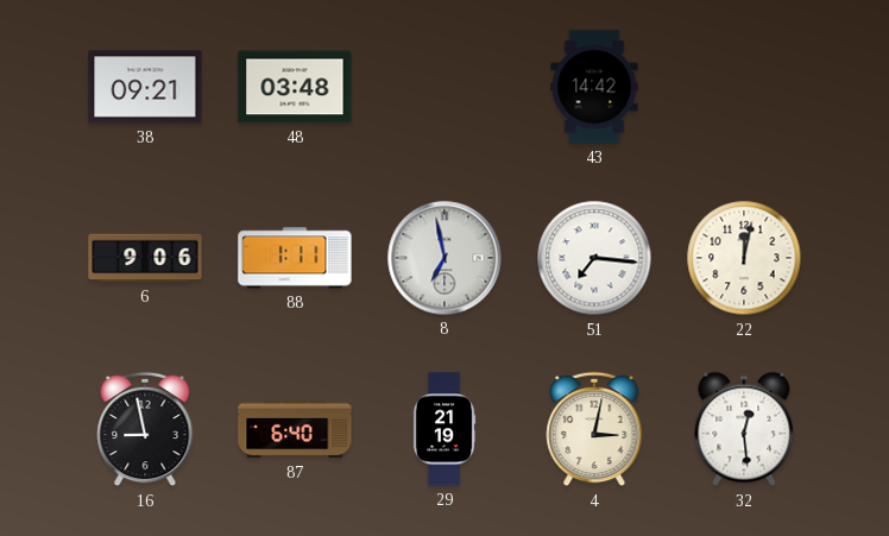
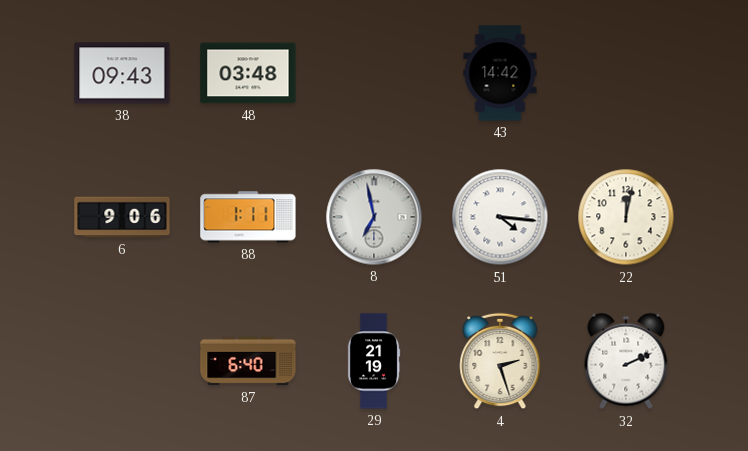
38: 09:21 -> 09:43
51: 7:16 -> 4:16
16: 8:58 -> none
4: 3:02 -> 2:27
32: 12:29 -> 2:11
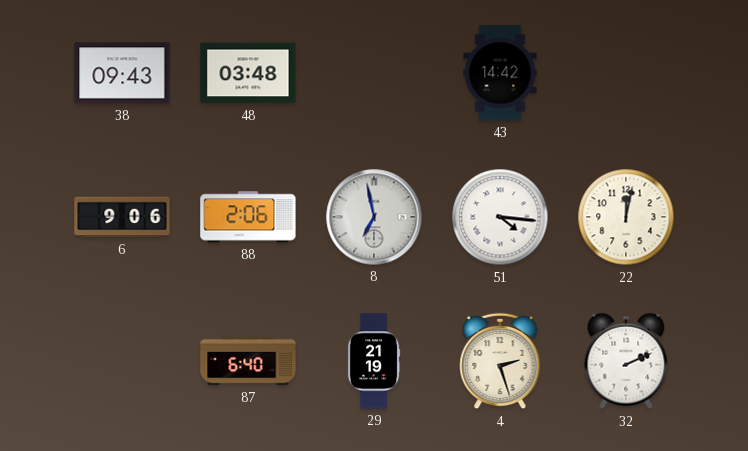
88: 1:11 -> 2:06
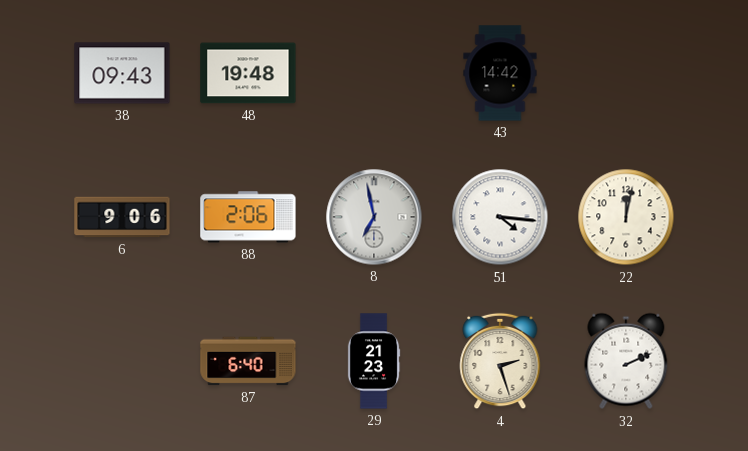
48: 03:48 -> 19:48
29: 21:19 -> 21:23
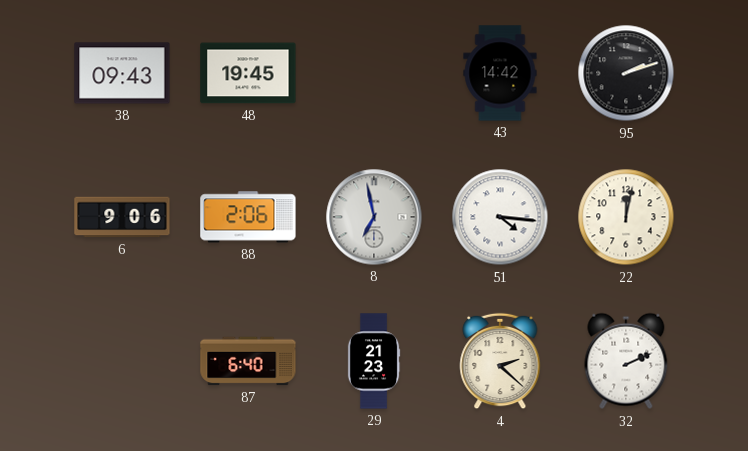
48: 19:48 -> 19:45
95: none -> 2:12
4: 2:27 -> 2:22
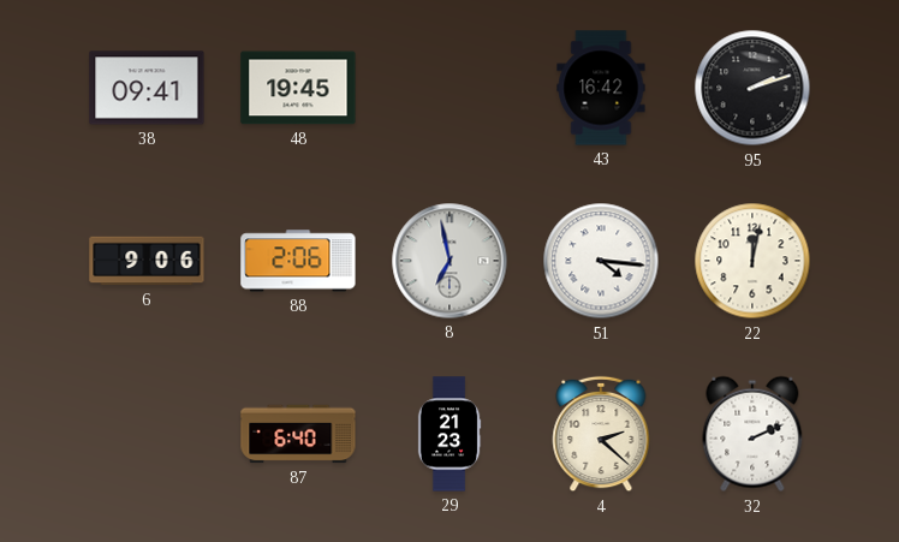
38: 09:43 -> 09:41
43: 14:42 -> 16:42
